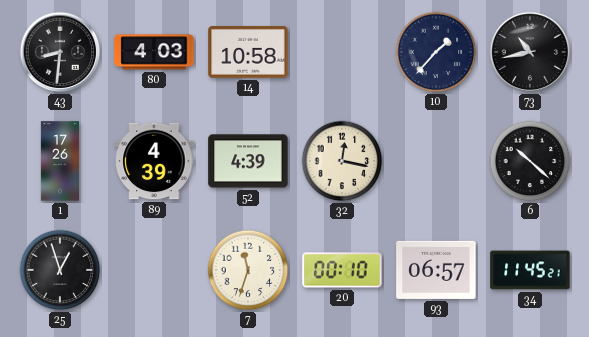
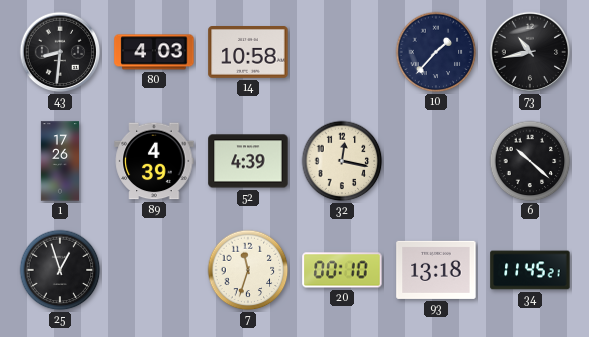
93: 06:57 -> 13:18
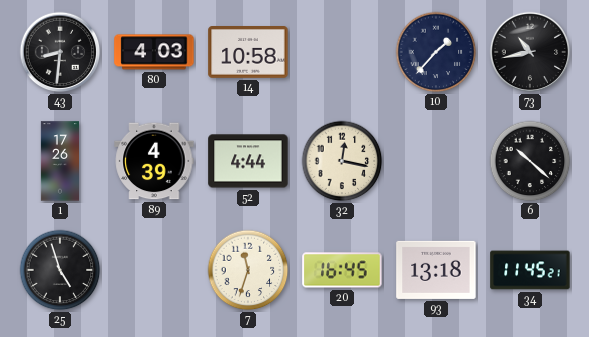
52: 4:39 -> 4:44
25: 12:57 -> 4:57
20: 00:10 -> 16:45
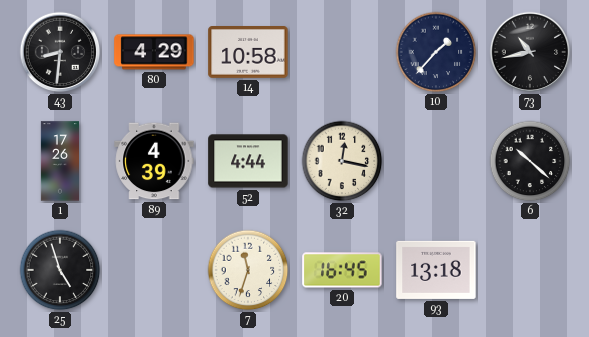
80: 4:03 -> 4:29
34: 11:45 -> none
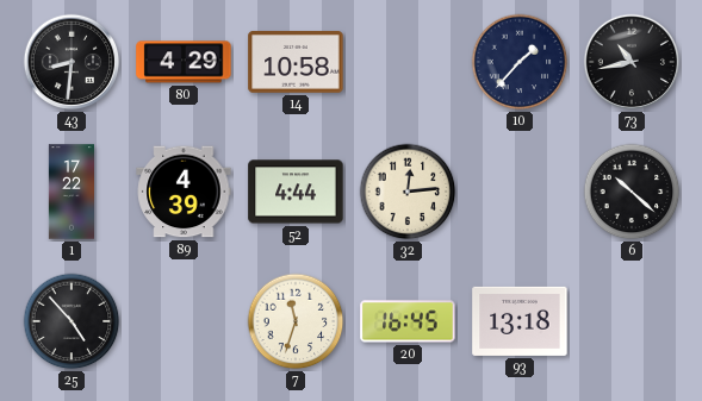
1: 17:26 -> 17:22
32: 12:17 -> 12:14
25: 4:57 -> 4:53
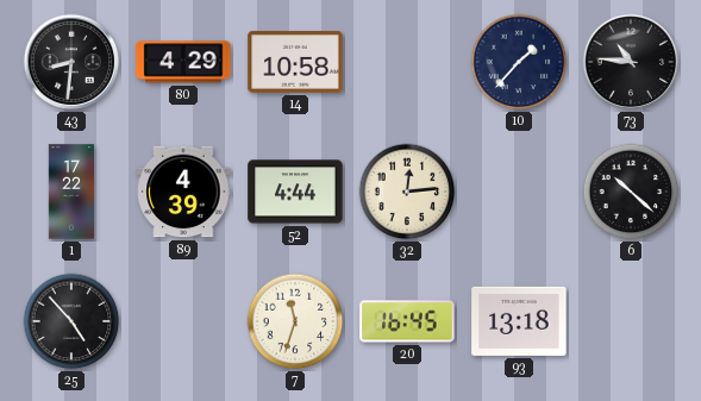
73: 10:43 -> 10:46
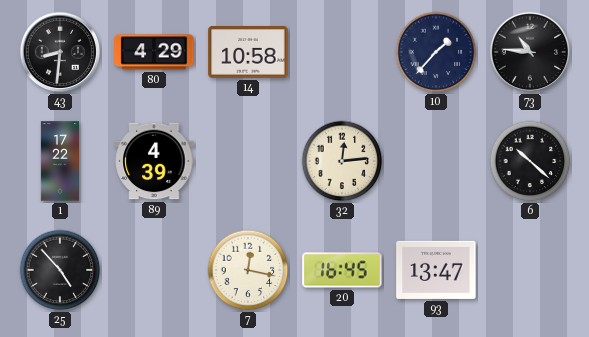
52: 4:44 -> none
7: 11:33 -> 12:17
93: 13:18 -> 13:47
